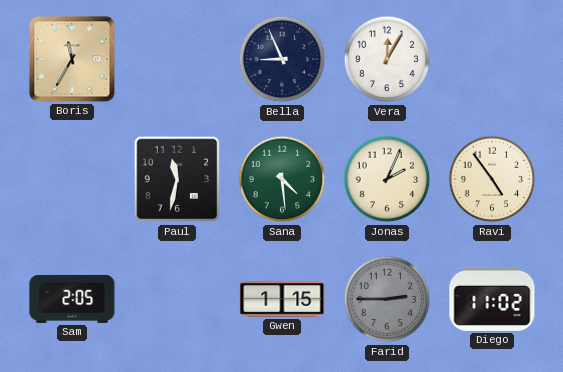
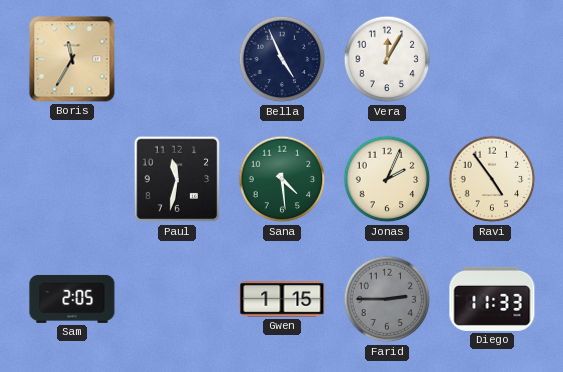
Bella: 8:56 -> 4:56
Diego: 11:02 -> 11:33
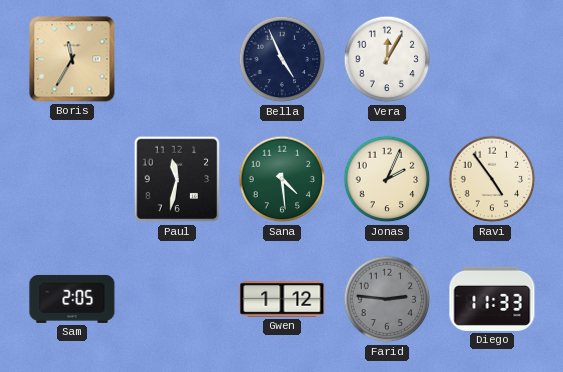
Gwen: 1:15 -> 1:12
Farid: 2:45 -> 2:46
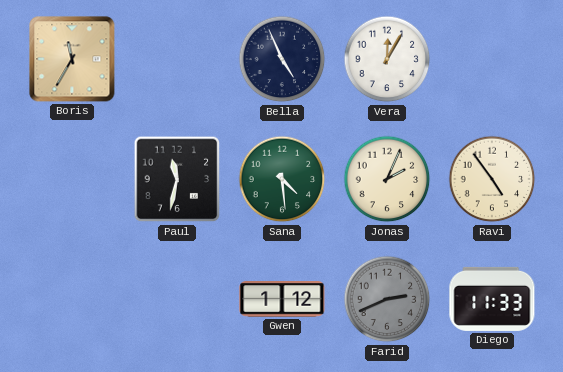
Sam: 2:05 -> none
Farid: 2:46 -> 2:41
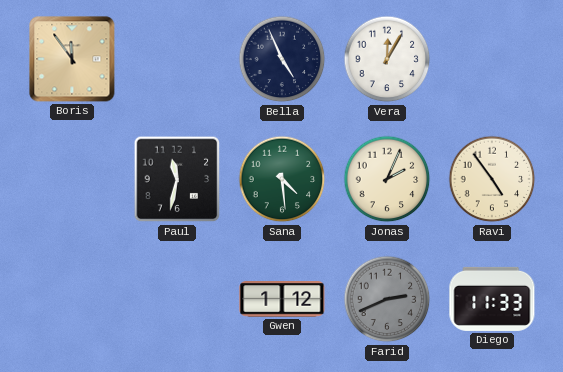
Boris: 11:35 -> 11:54
